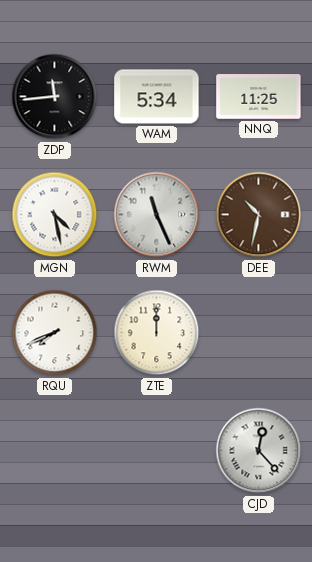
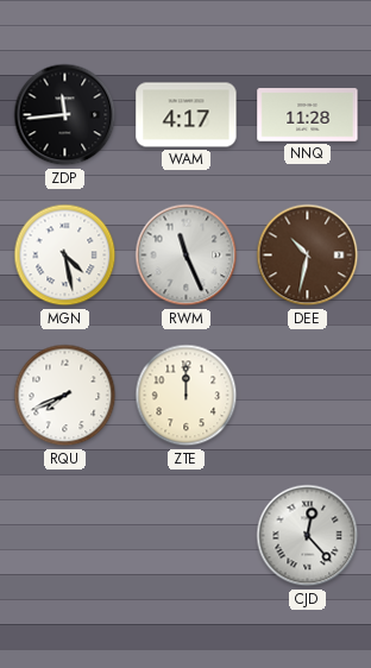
WAM: 5:34 -> 4:17
NNQ: 11:25 -> 11:28
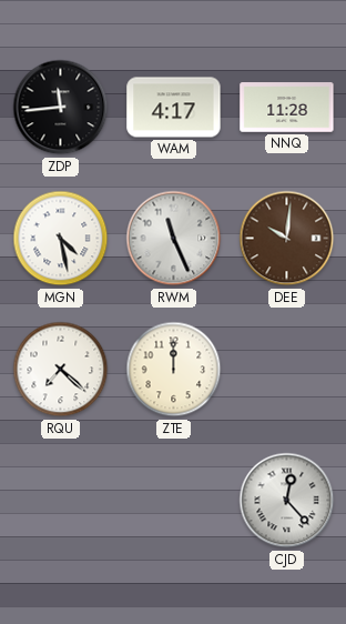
DEE: 10:32 -> 10:01
RQU: 7:41 -> 7:22
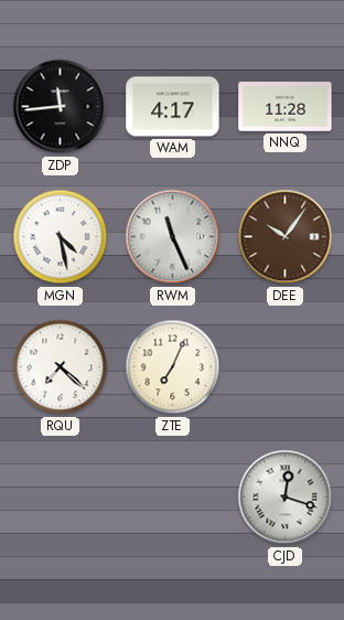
DEE: 10:01 -> 10:06
ZTE: 12:00 -> 7:04
CJD: 12:23 -> 12:18
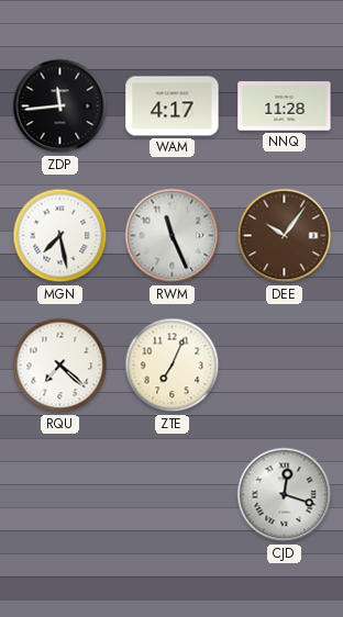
MGN: 4:28 -> 7:28
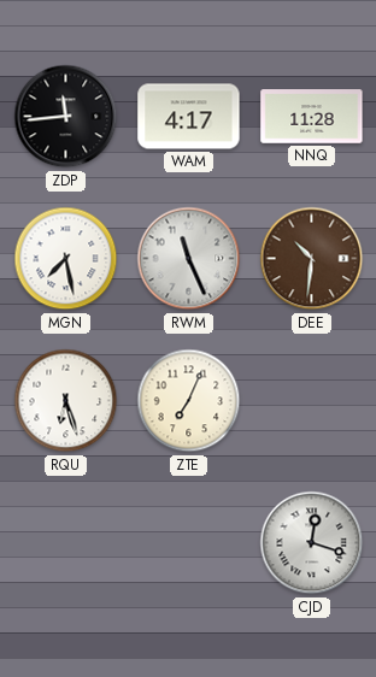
DEE: 10:06 -> 10:31
RQU: 7:22 -> 6:27
